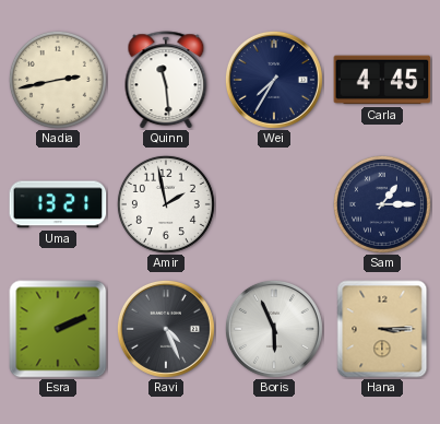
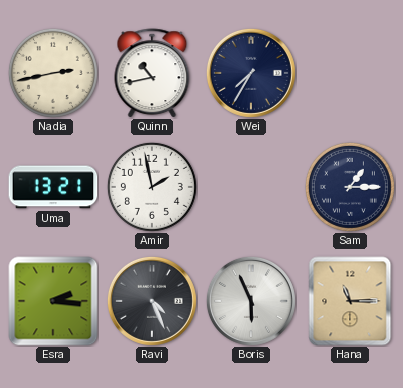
Quinn: 11:29 -> 10:43
Carla: 4:45 -> none
Esra: 2:11 -> 2:16
Hana: 3:15 -> 11:15
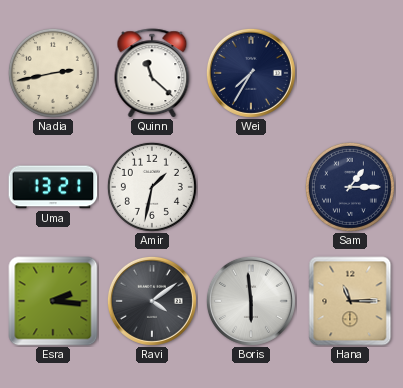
Quinn: 10:43 -> 11:22
Amir: 1:58 -> 1:32
Ravi: 4:26 -> 4:09
Boris: 5:56 -> 5:59
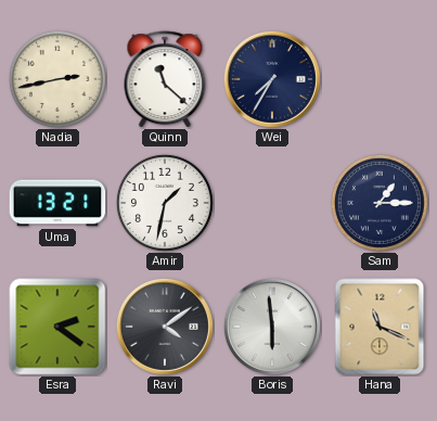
Esra: 2:16 -> 2:21
Hana: 11:15 -> 11:19
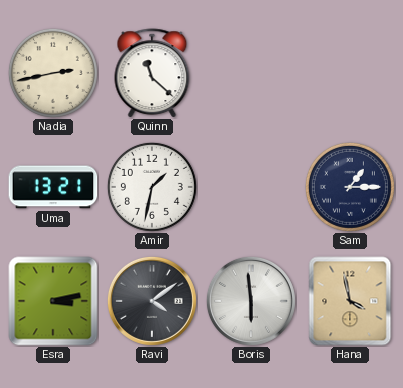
Wei: 7:35 -> none
Esra: 2:21 -> 3:13
Hana: 11:19 -> 3:58
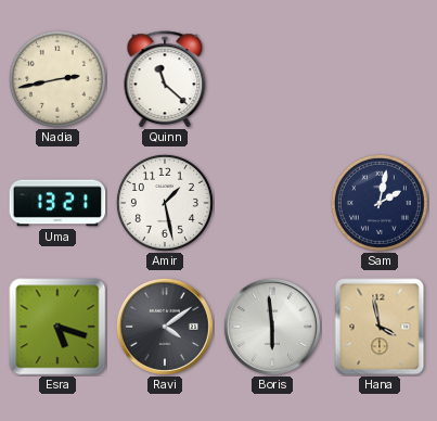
Amir: 1:32 -> 1:28
Sam: 1:15 -> 2:02
Esra: 3:13 -> 5:18
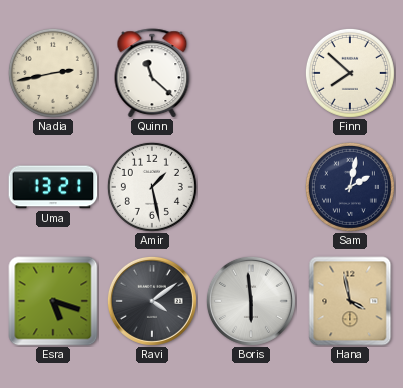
Finn: none -> 7:52
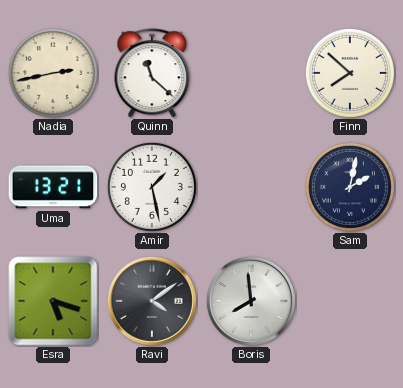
Boris: 5:59 -> 7:59
Hana: 3:58 -> none
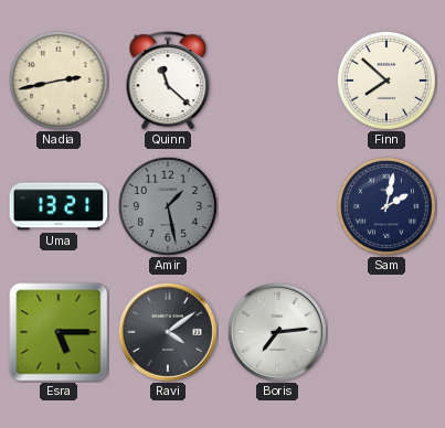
Amir dial: white -> grey
Esra: 5:18 -> 5:15
Boris: 7:59 -> 7:14
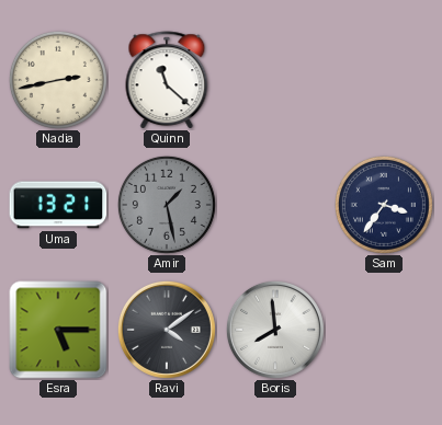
Finn: 7:52 -> none
Sam: 2:02 -> 3:36
Boris: 7:14 -> 7:59
